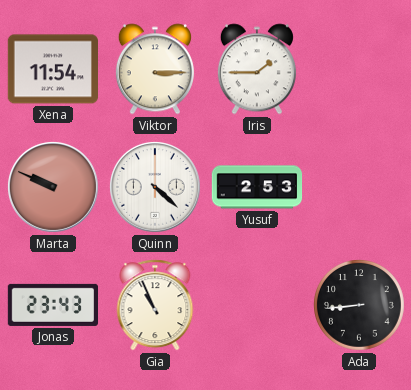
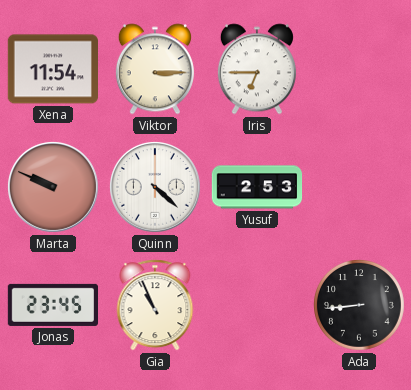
Iris: 1:45 -> 6:45
Jonas: 23:43 -> 23:45
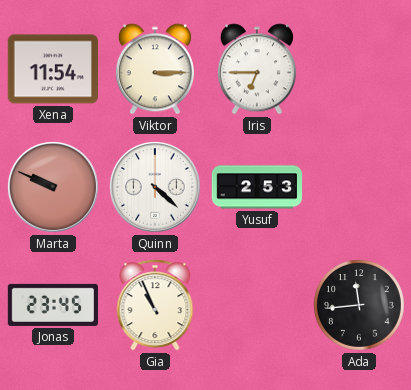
Ada: 8:44 -> 11:44
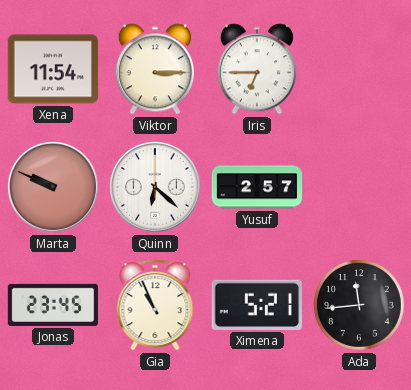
Quinn: 4:22 -> 6:22
Yusuf: 2:53 -> 2:57
Ximena: none -> 5:21
